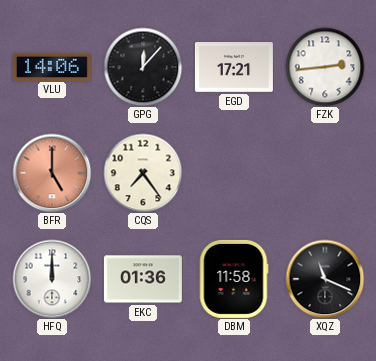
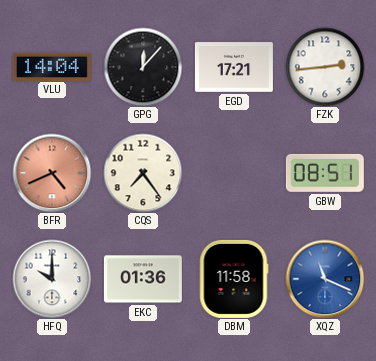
VLU: 14:06 -> 14:04
BFR: 5:00 -> 4:41
GBW: none -> 08:51
HFQ: 12:00 -> 10:00
XQZ dial: black -> blue
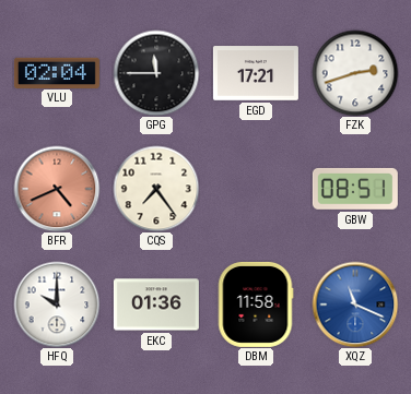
VLU: 14:04 -> 02:04
GPG: 12:07 -> 11:45
FZK: 2:44 -> 2:42
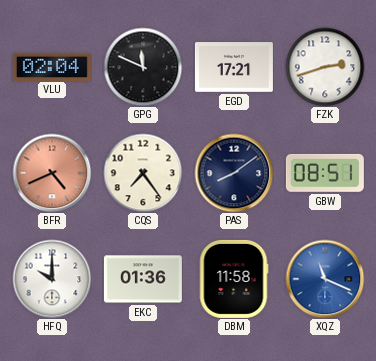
GPG: 11:45 -> 11:49
PAS: none -> 8:09
